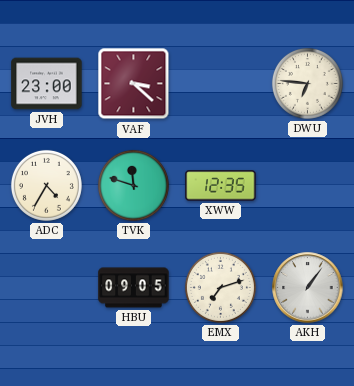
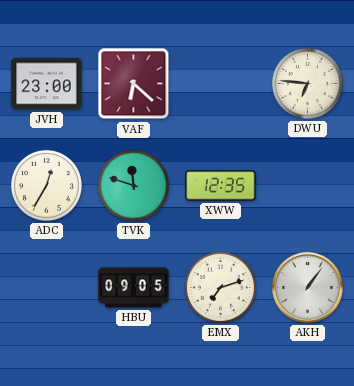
VAF: 3:22 -> 6:22
ADC: 4:35 -> 12:35
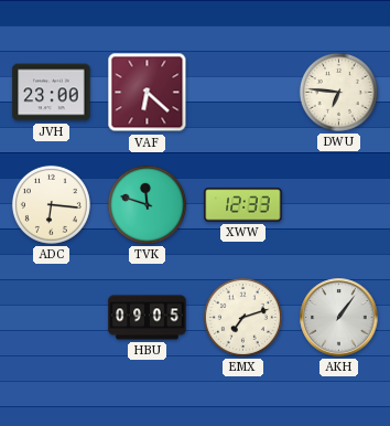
ADC: 12:35 -> 6:16
XWW: 12:35 -> 12:33
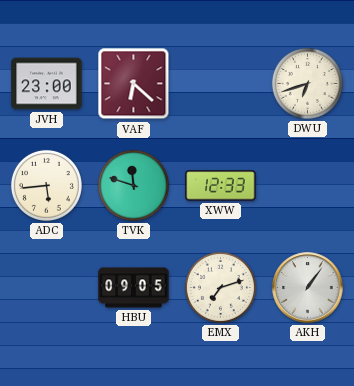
DWU: 6:46 -> 6:42
ADC: 6:16 -> 5:44
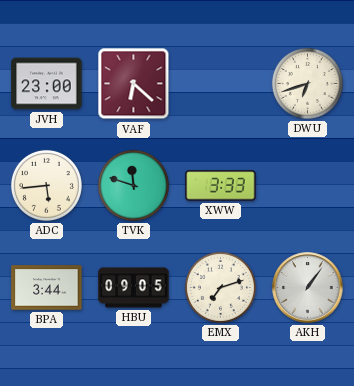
XWW: 12:33 -> 3:33
BPA: none -> 3:44
